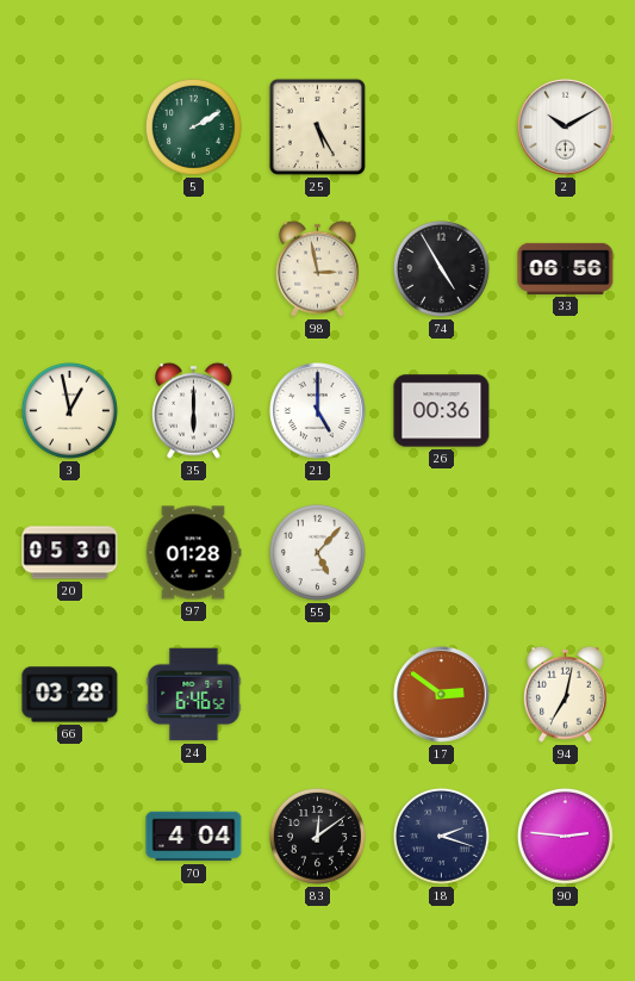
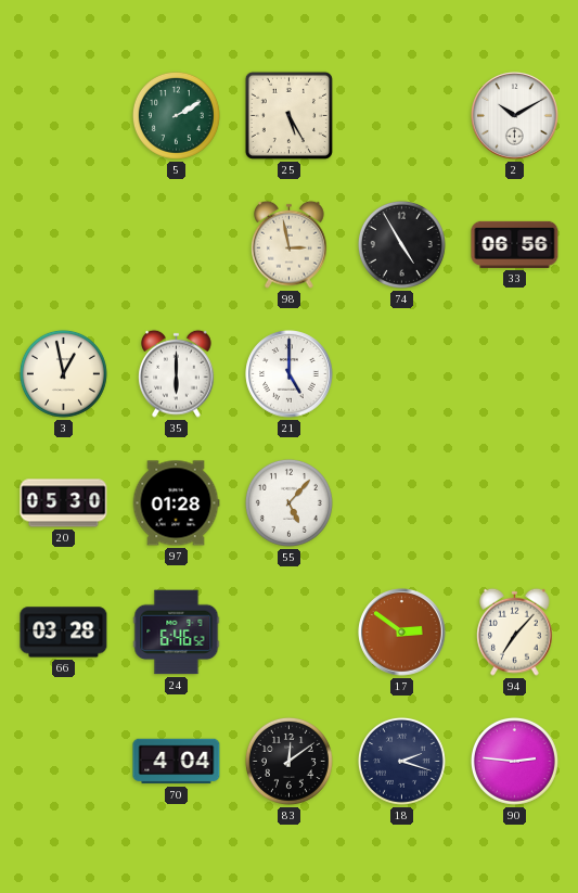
26: 00:36 -> none
94: 7:02 -> 7:07
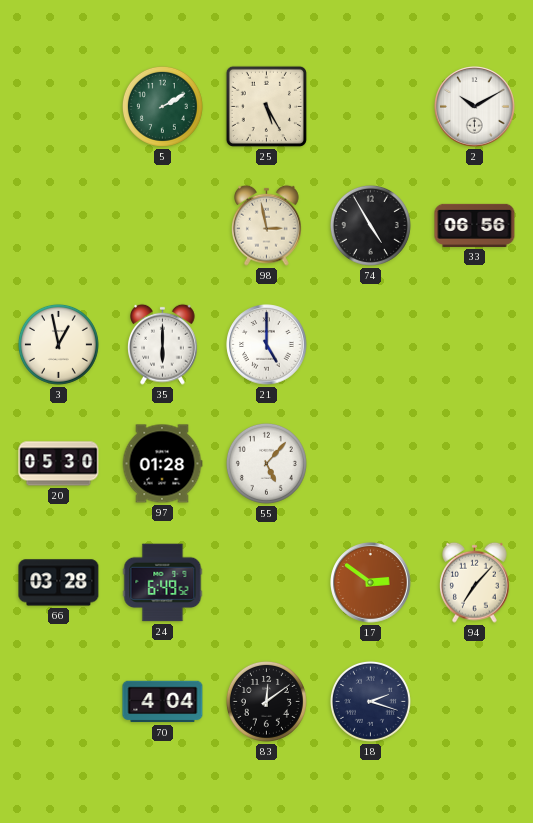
24: 6:46 -> 6:49
90: 2:46 -> none
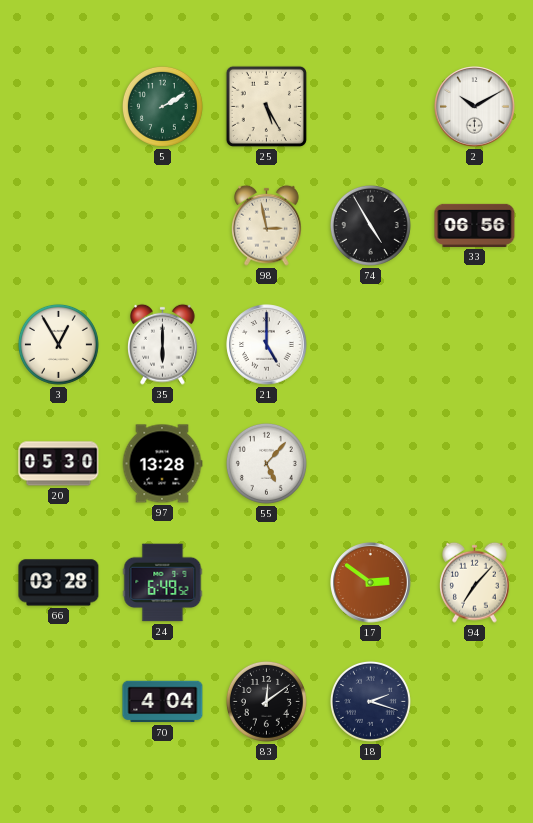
3: 12:58 -> 12:55
97: 01:28 -> 13:28
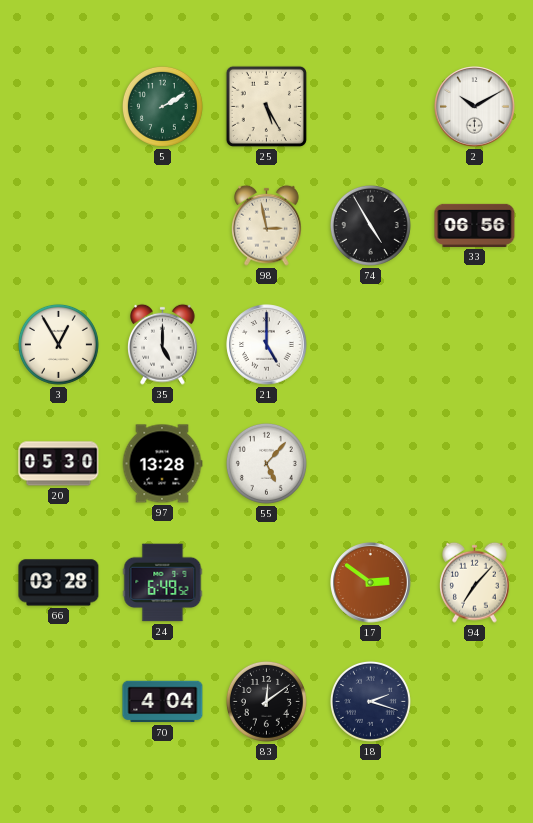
35: 6:00 -> 5:00
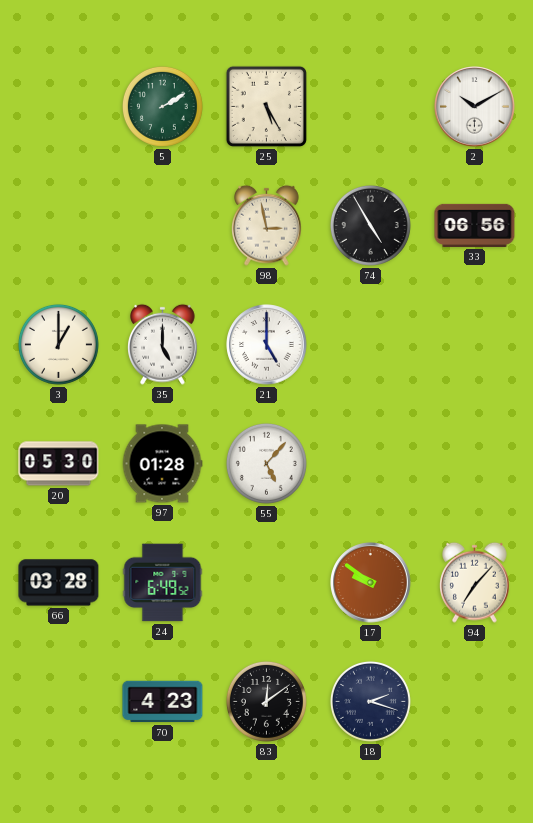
3: 12:55 -> 1:00
97: 13:28 -> 01:28
17: 2:51 -> 9:51
70: 4:04 -> 4:23
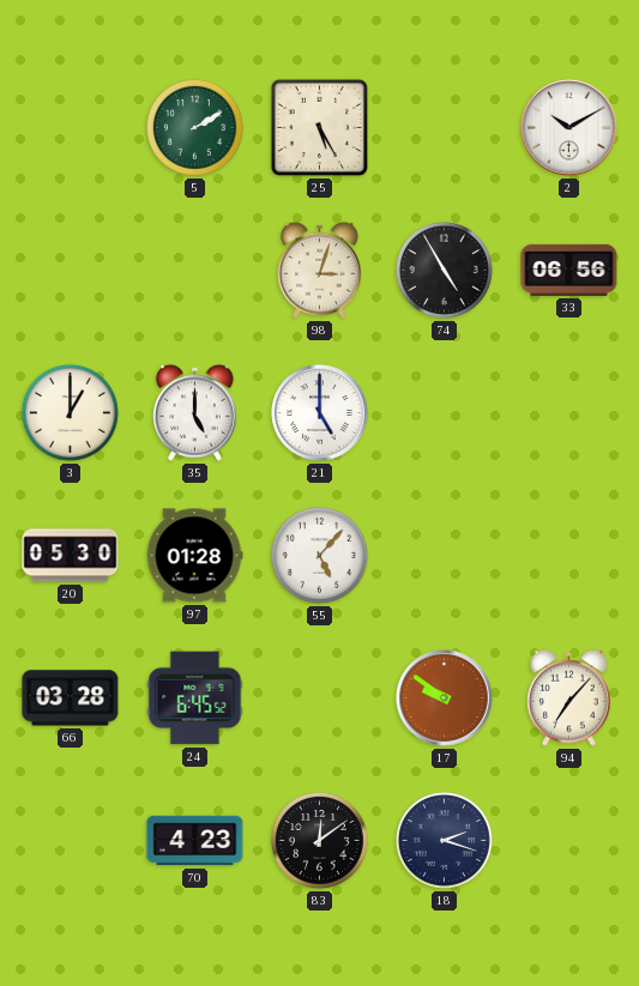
98: 2:58 -> 3:03
24: 6:49 -> 6:45
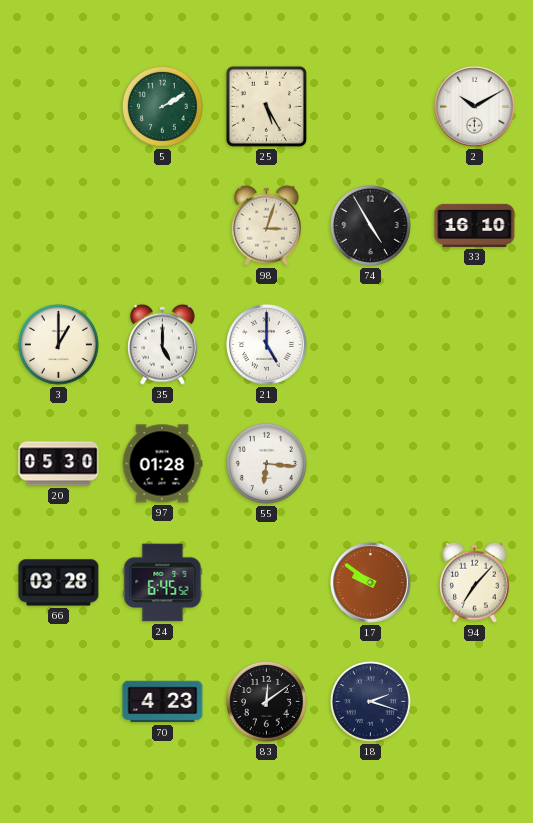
33: 06:56 -> 16:10
55: 5:07 -> 6:16
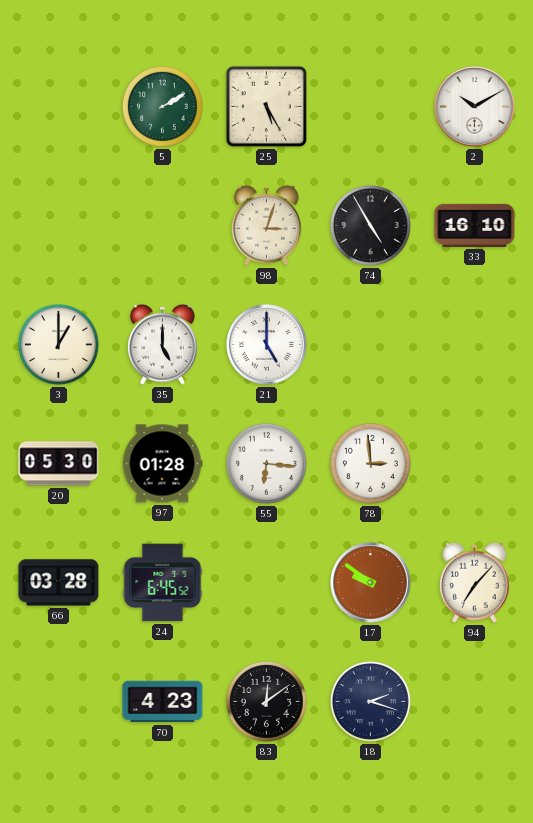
78: none -> 2:59
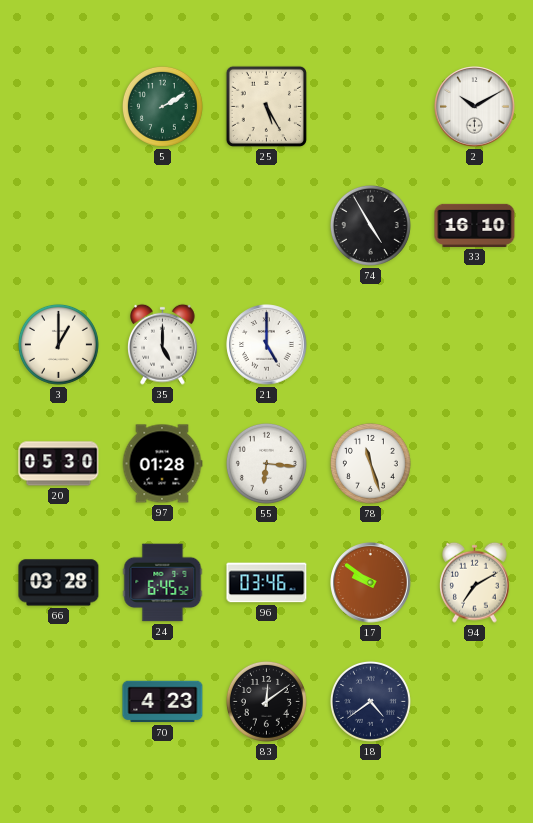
98: 3:03 -> none
78: 2:59 -> 11:27
96: none -> 03:46
94: 7:07 -> 7:10
18: 2:18 -> 4:39
